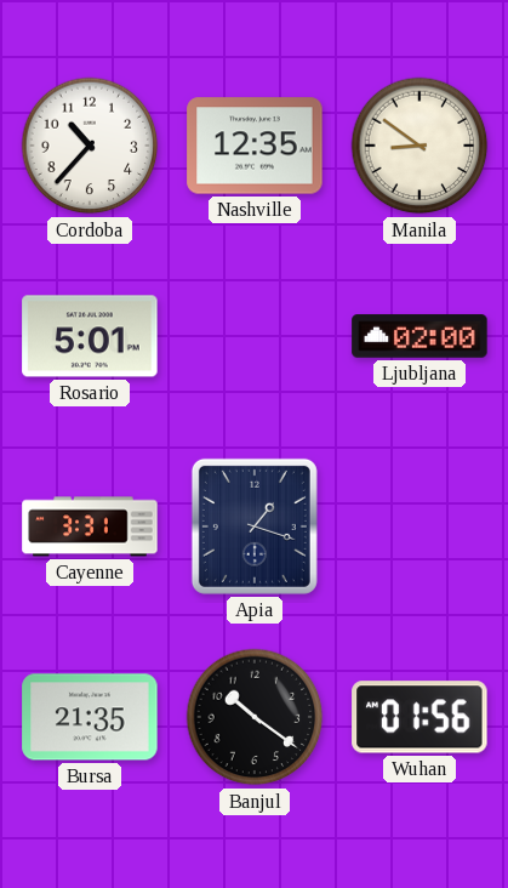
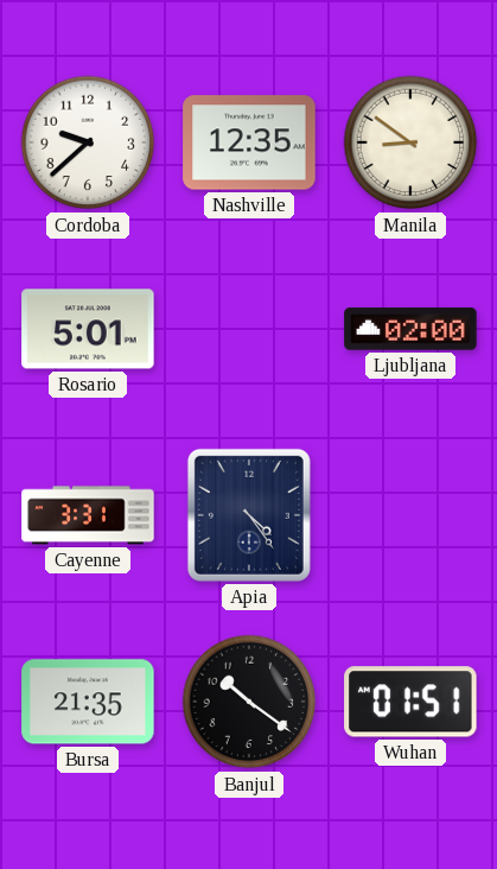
Cordoba: 10:37 -> 9:38
Apia: 1:18 -> 4:24
Wuhan: 01:56 -> 01:51
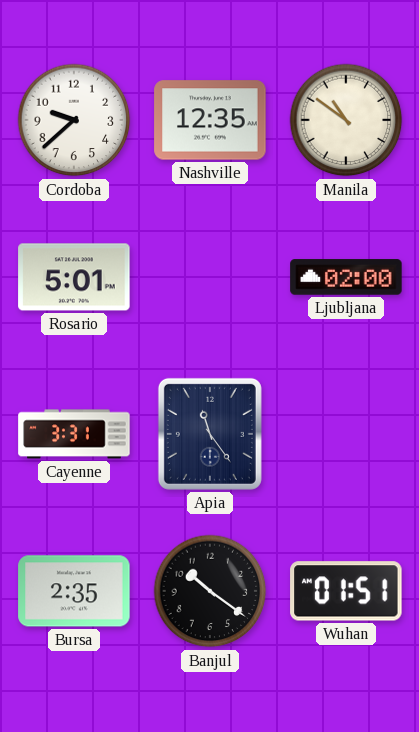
Manila: 8:51 -> 10:51
Apia: 4:24 -> 11:24
Bursa: 21:35 -> 2:35
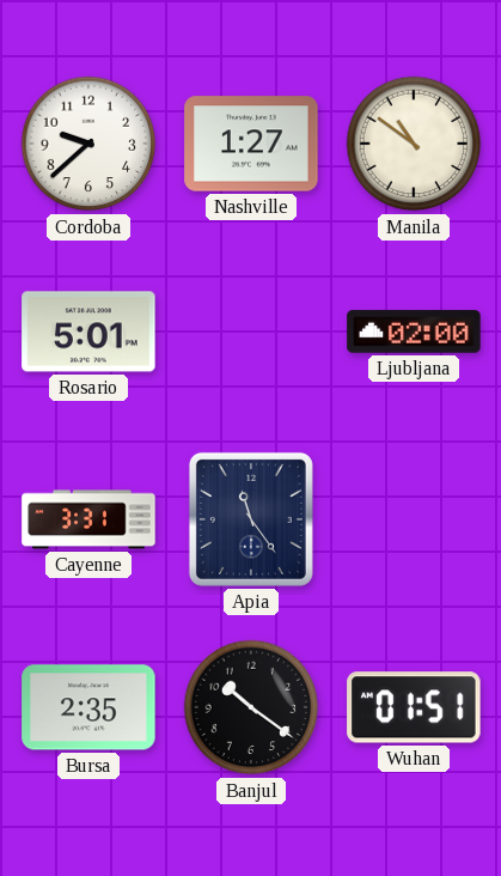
Nashville: 12:35 -> 1:27
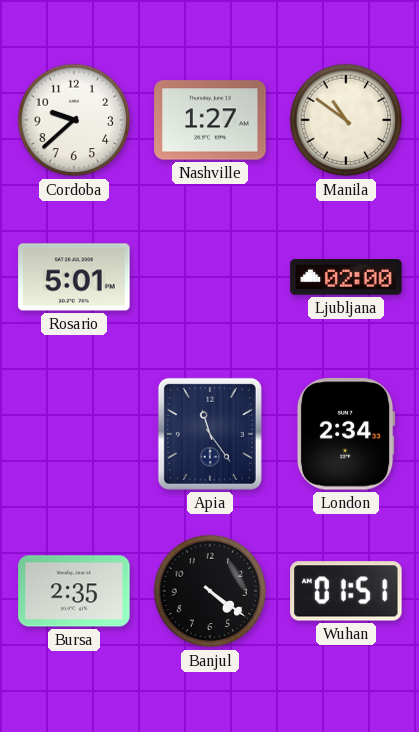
Cayenne: 3:31 -> none
London: none -> 2:34
Banjul: 10:21 -> 4:21
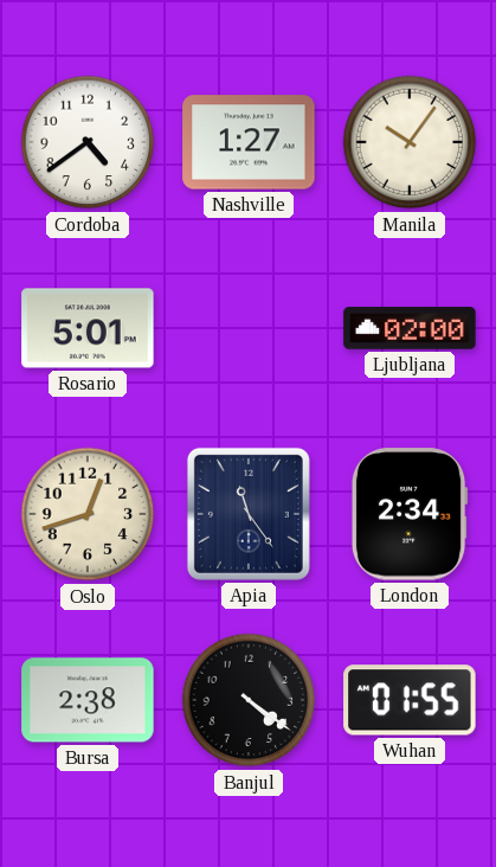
Cordoba: 9:38 -> 4:39
Manila: 10:51 -> 10:06
Oslo: none -> 12:42
Bursa: 2:35 -> 2:38
Wuhan: 01:51 -> 01:55
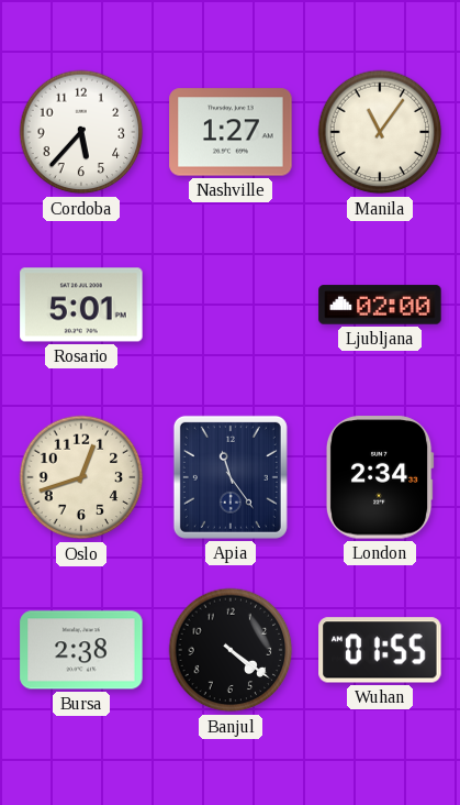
Cordoba: 4:39 -> 5:37
Manila: 10:06 -> 11:06
